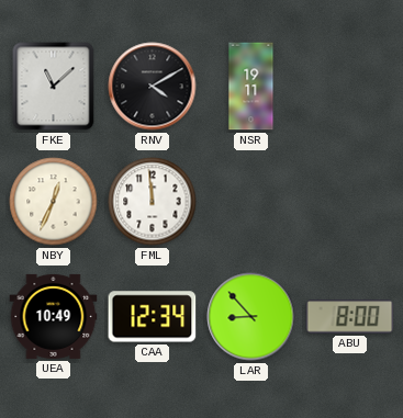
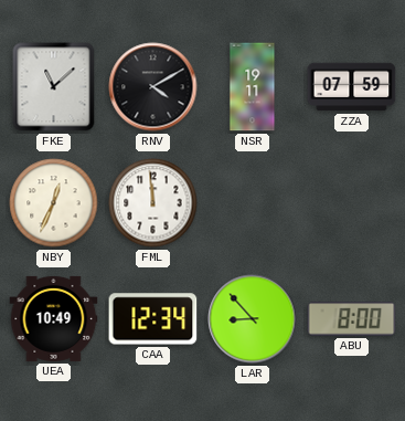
ZZA: none -> 07:59
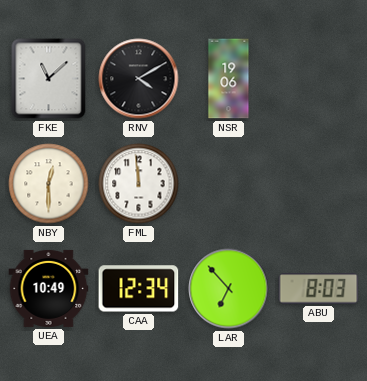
NSR: 19:11 -> 19:06
ZZA: 07:59 -> none
NBY: 12:34 -> 12:30
LAR: 8:53 -> 6:53
ABU: 8:00 -> 8:03
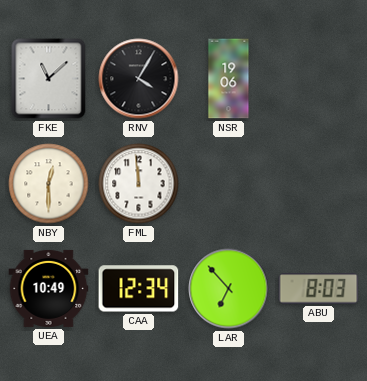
RNV: 4:10 -> 4:05
